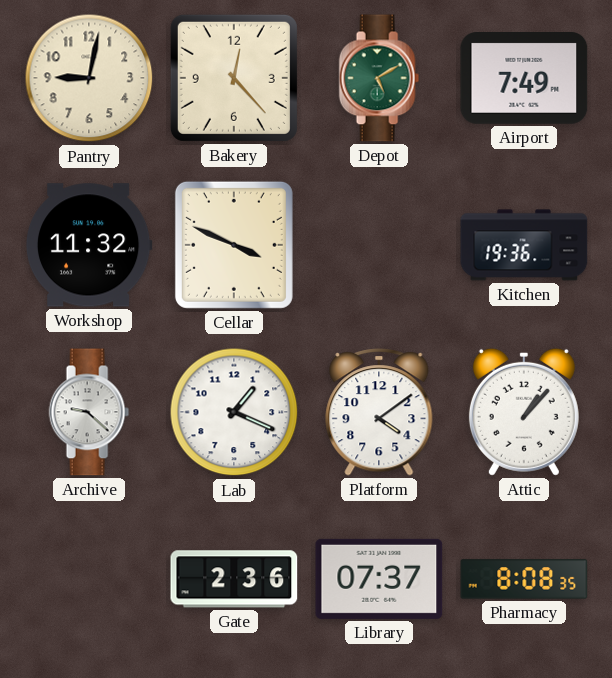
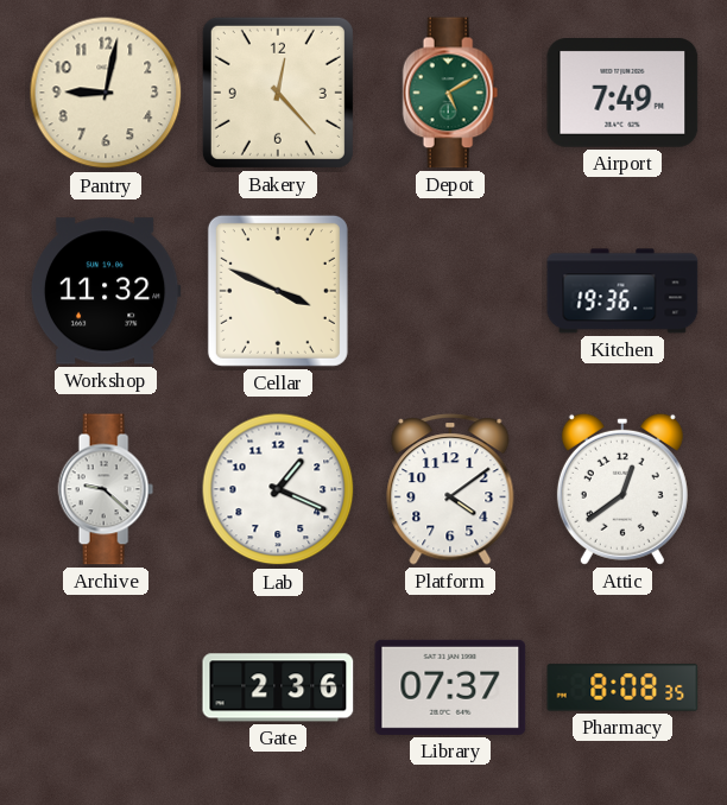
Attic: 1:07 -> 12:39
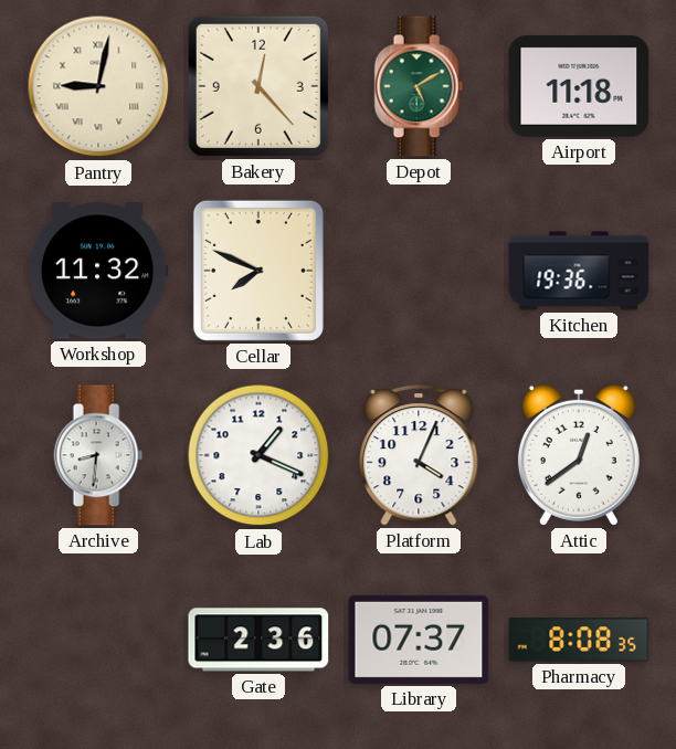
Pantry numerals: Arabic -> Roman
Airport: 7:49 -> 11:18
Cellar: 3:49 -> 7:49
Archive: 9:22 -> 8:31
Platform: 4:09 -> 4:04
